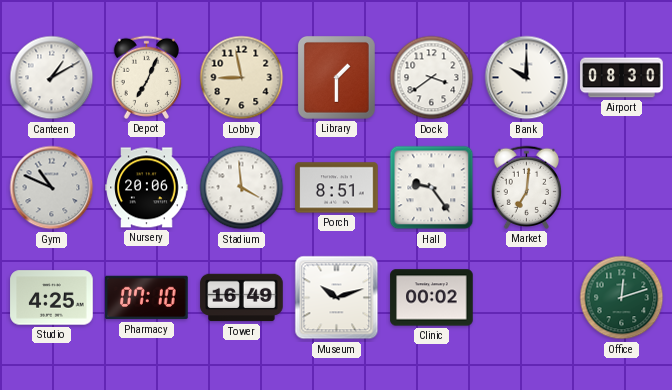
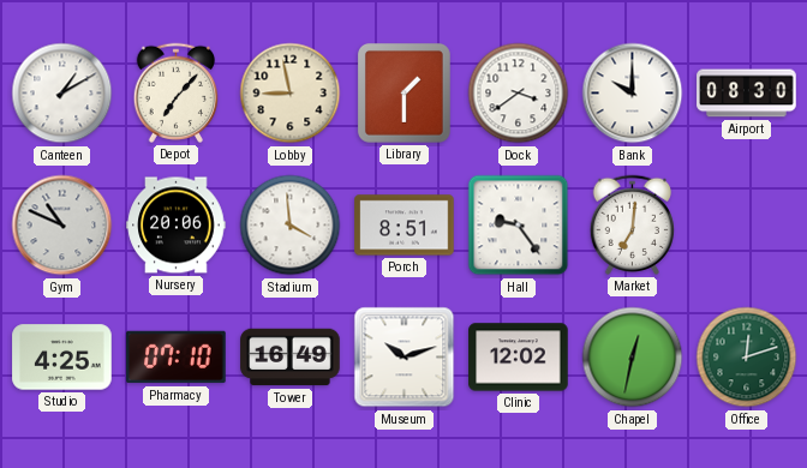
Depot: 7:04 -> 7:07
Clinic: 00:02 -> 12:02
Chapel: none -> 12:32
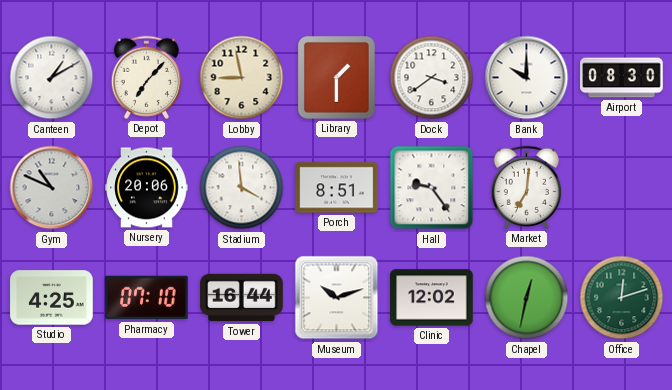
Tower: 16:49 -> 16:44
